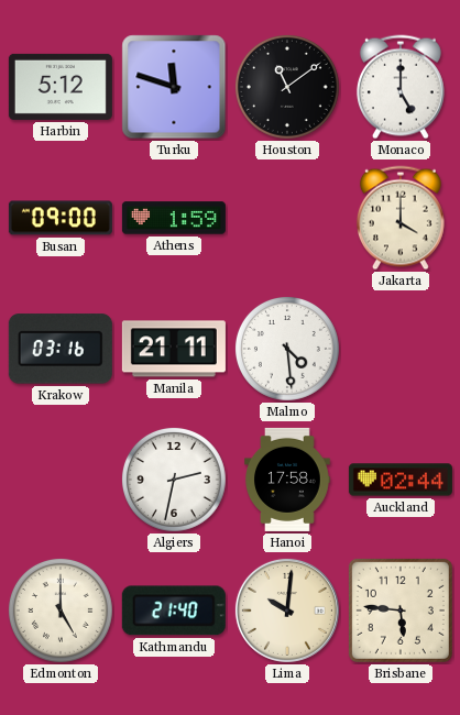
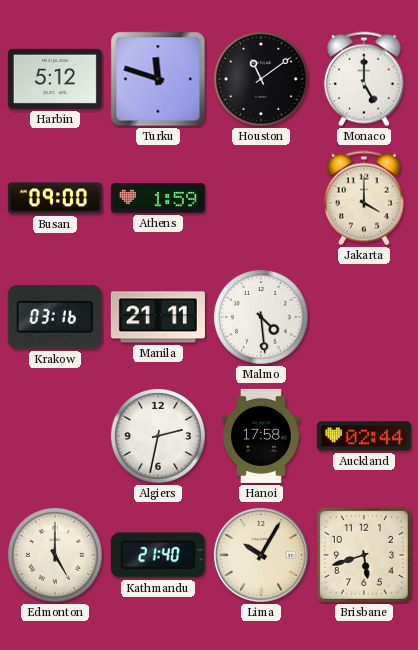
Lima: 10:01 -> 10:05
Brisbane: 5:46 -> 5:42
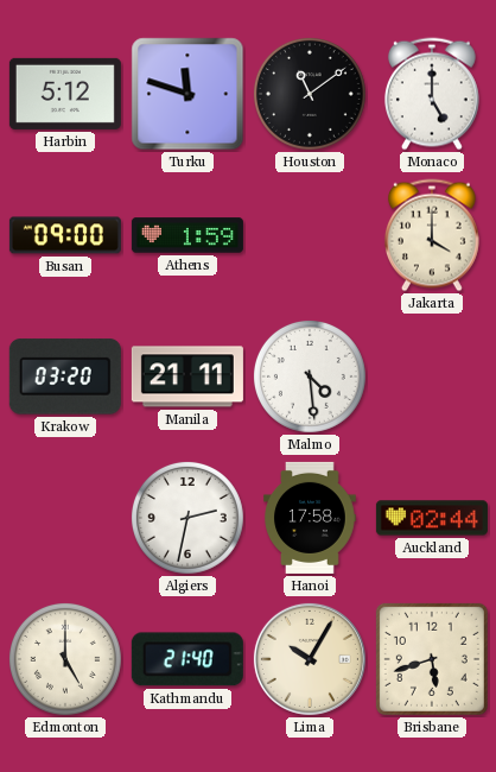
Krakow: 03:16 -> 03:20
